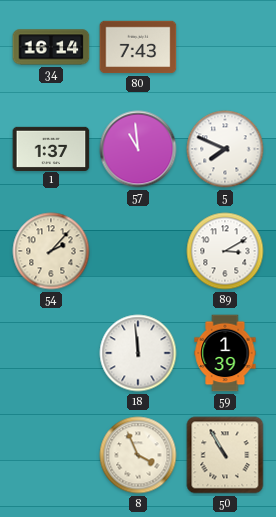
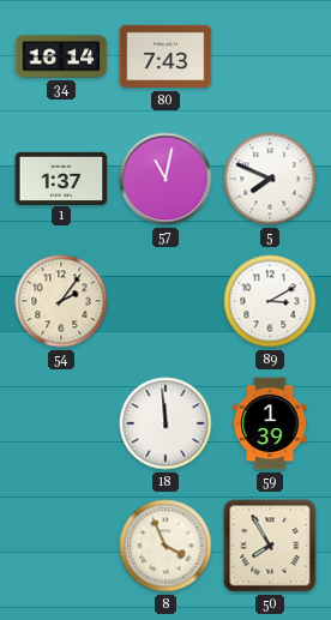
57: 10:59 -> 11:02
54: 2:07 -> 2:06
50: 10:55 -> 7:55
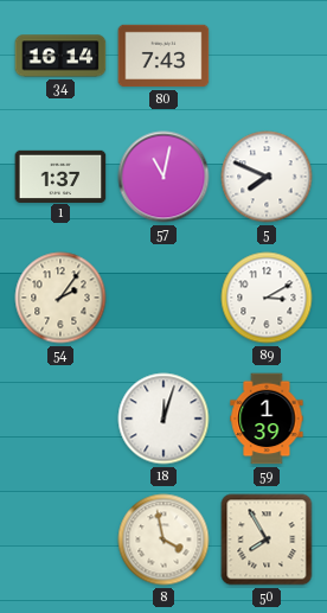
18: 11:59 -> 12:03
8: 3:56 -> 3:58
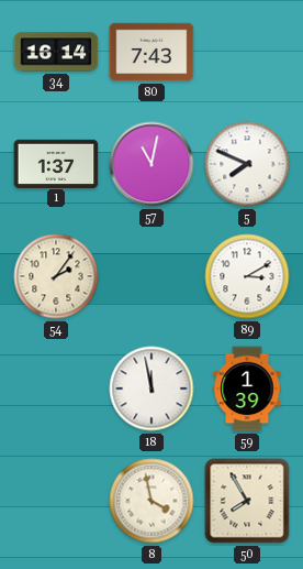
18: 12:03 -> 11:58
